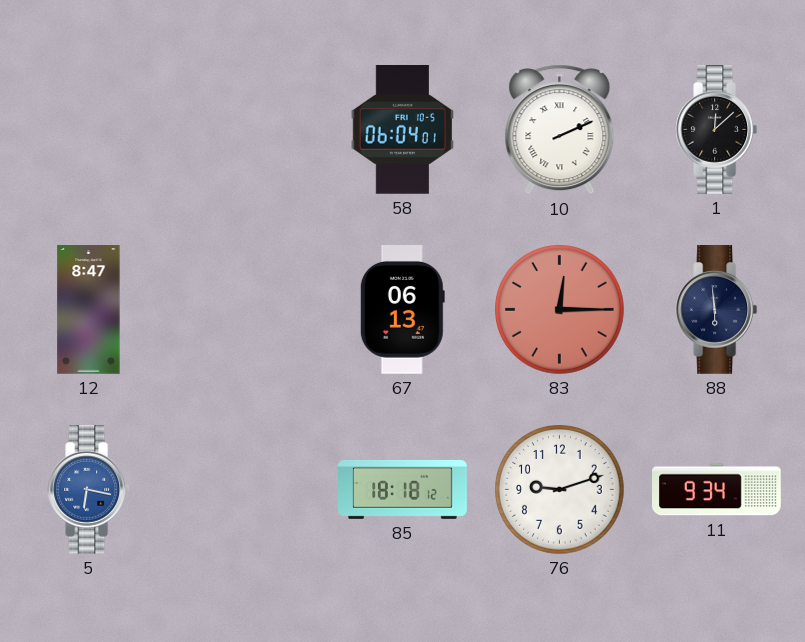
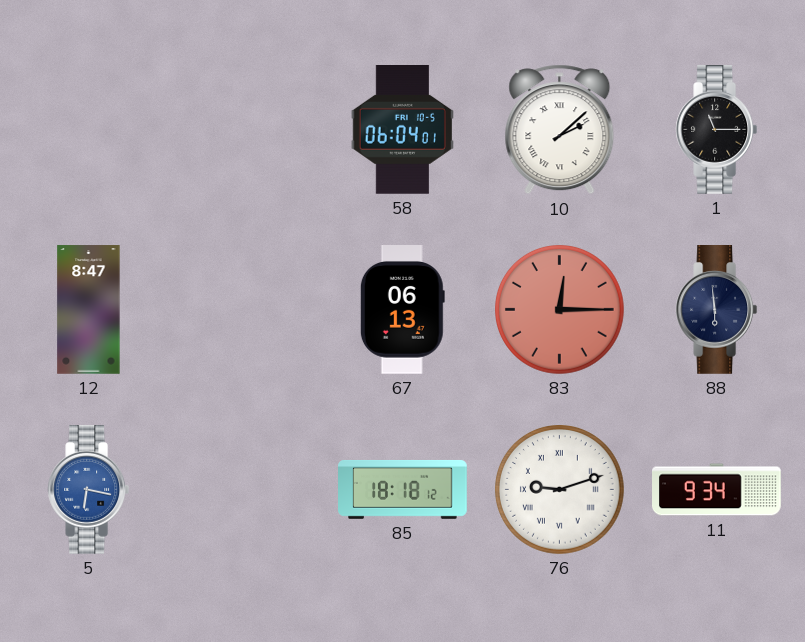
10: 2:11 -> 2:08
1: 12:08 -> 11:15
76 numerals: Arabic -> Roman
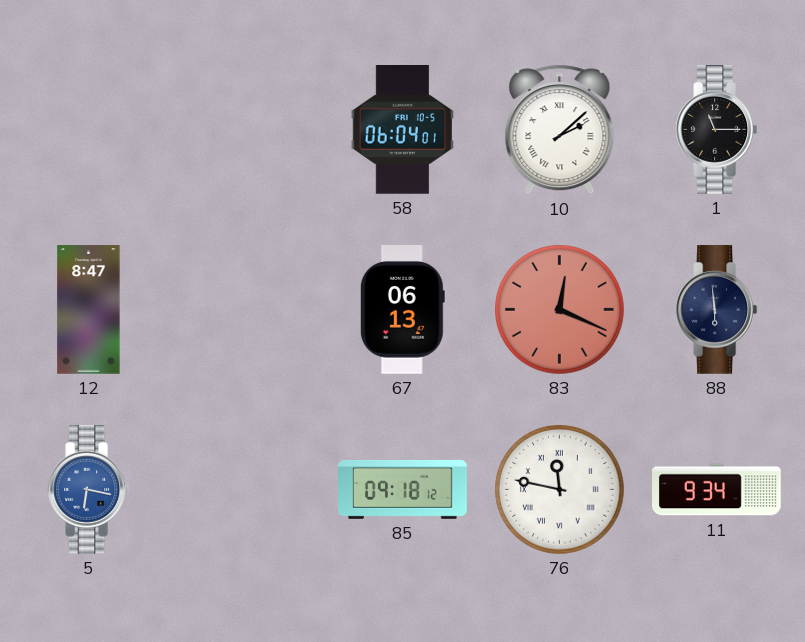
83: 12:15 -> 12:19
85: 18:18 -> 09:18
76: 9:12 -> 11:47
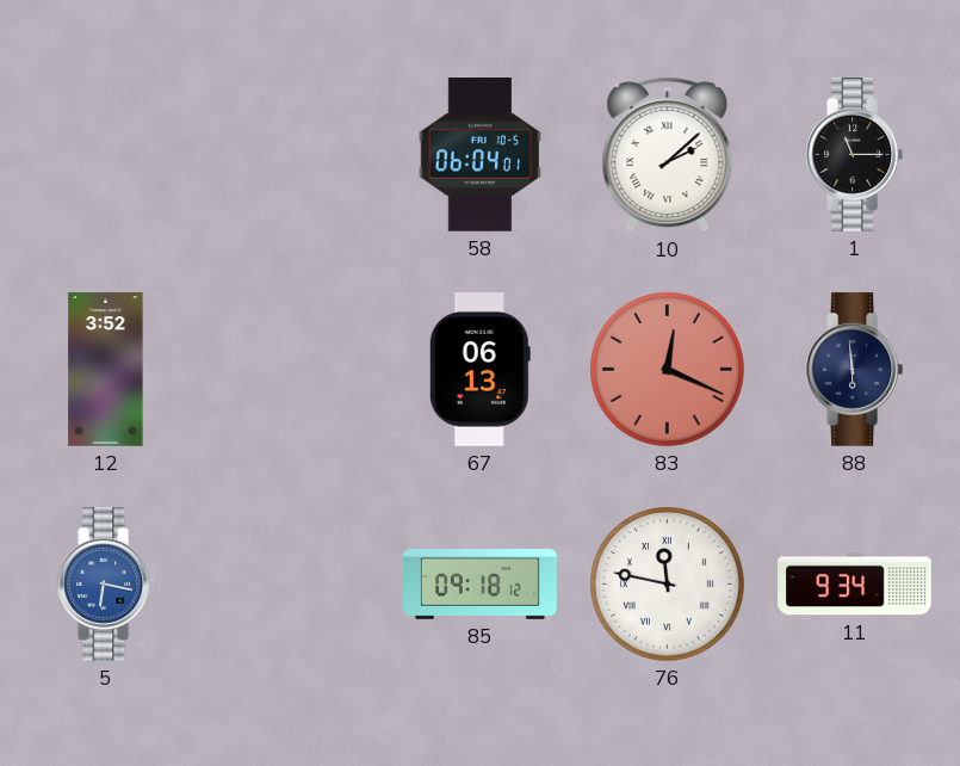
12: 8:47 -> 3:52
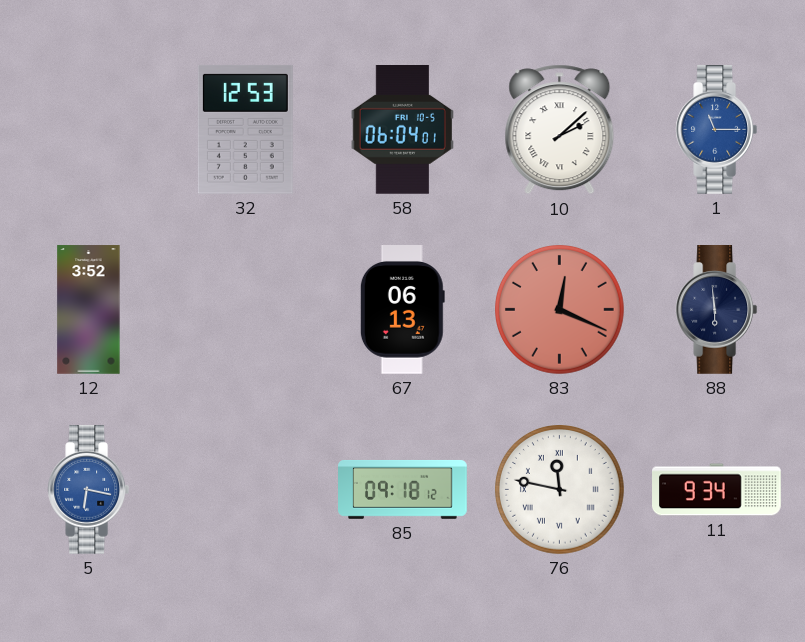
32: none -> 12:53
1 dial: black -> blue
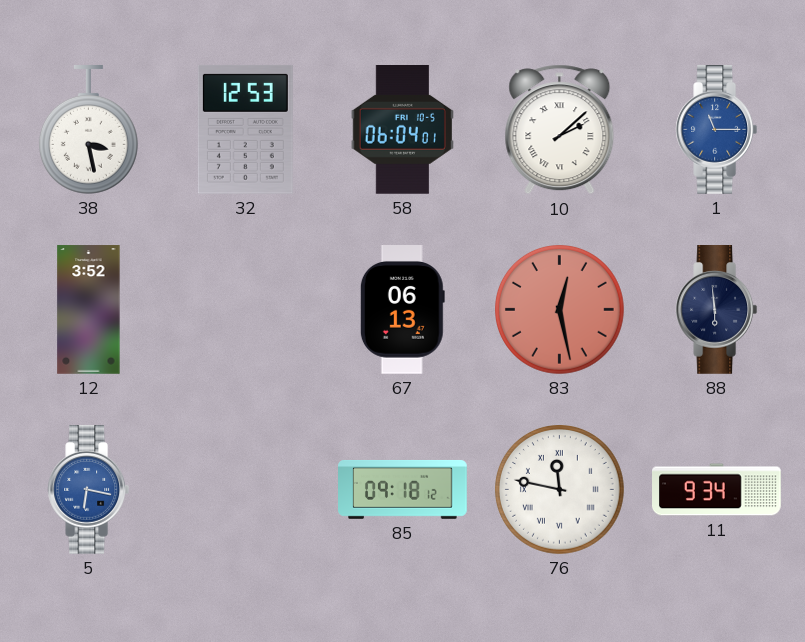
38: none -> 3:28
83: 12:19 -> 12:28
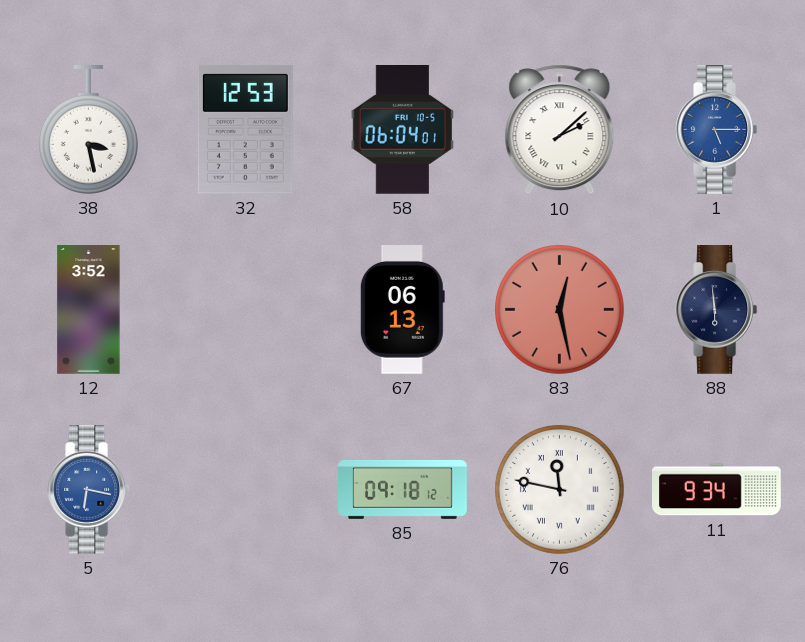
1: 11:15 -> 5:15
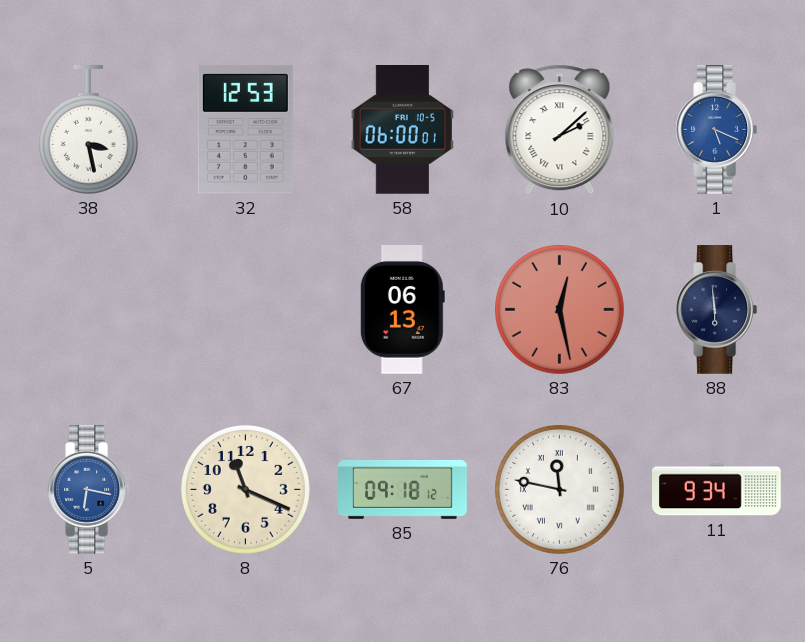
58: 06:04 -> 06:00
1: 5:15 -> 5:19
12: 3:52 -> none
8: none -> 11:19
